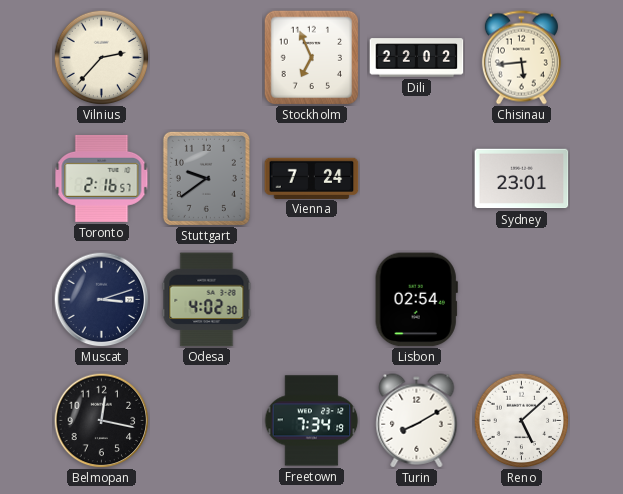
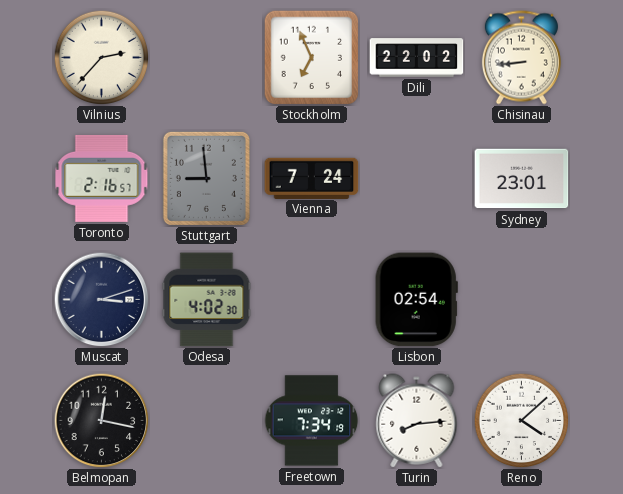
Chisinau: 5:44 -> 8:44
Stuttgart: 9:39 -> 8:59
Turin: 8:10 -> 8:14
Reno: 5:08 -> 4:08
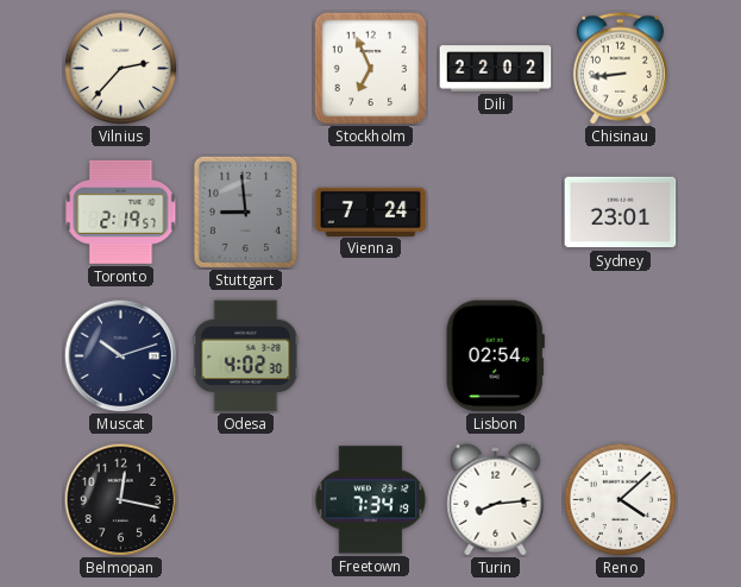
Toronto: 2:16 -> 2:19
Muscat: 3:12 -> 10:12
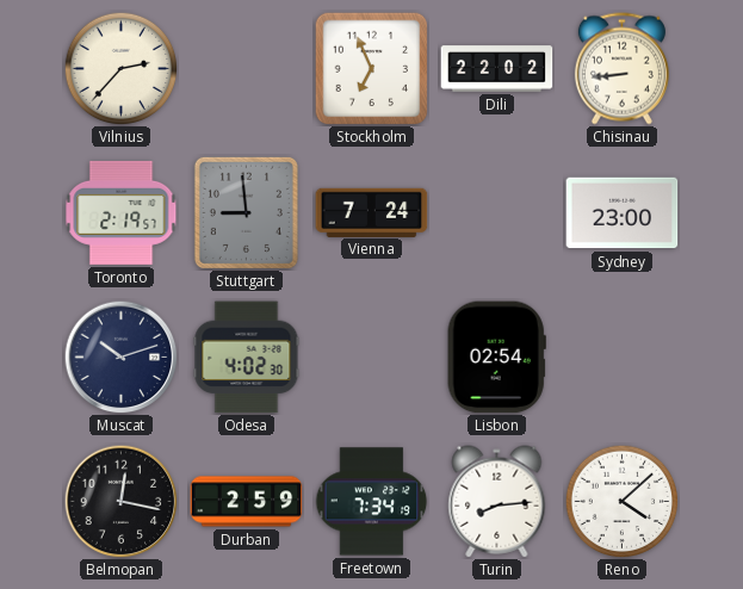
Sydney: 23:01 -> 23:00
Durban: none -> 2:59
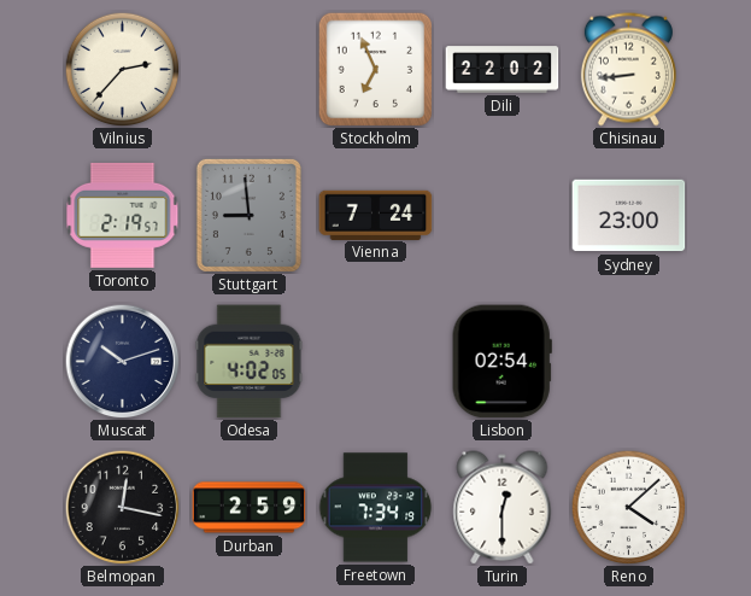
Odesa: 4:02:30 -> 4:02:05
Turin: 8:14 -> 12:30
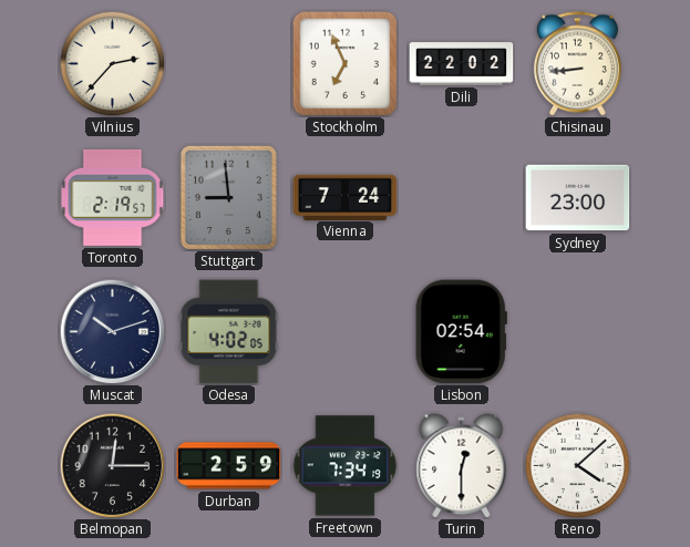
Belmopan: 12:17 -> 12:15
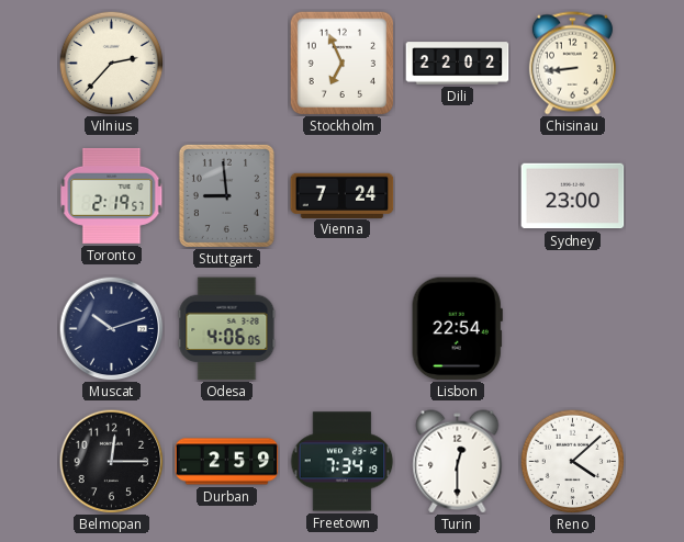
Odesa: 4:02 -> 4:06
Lisbon: 02:54 -> 22:54
